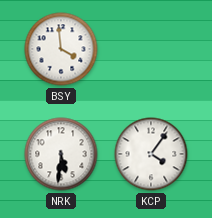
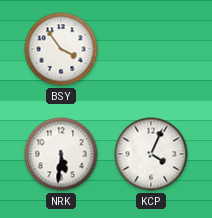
BSY: 3:59 -> 3:54
KCP: 4:06 -> 4:04
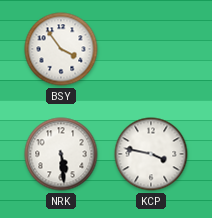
NRK: 5:31 -> 5:29
KCP: 4:04 -> 3:47
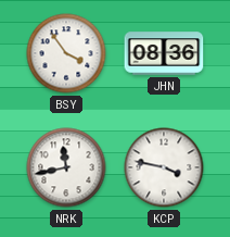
JHN: none -> 08:36
NRK: 5:29 -> 11:43
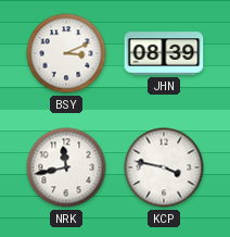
BSY: 3:54 -> 3:11
JHN: 08:36 -> 08:39
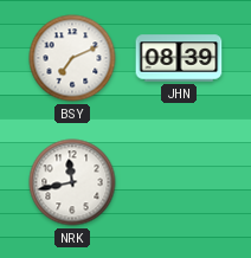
BSY: 3:11 -> 7:11
KCP: 3:47 -> none
